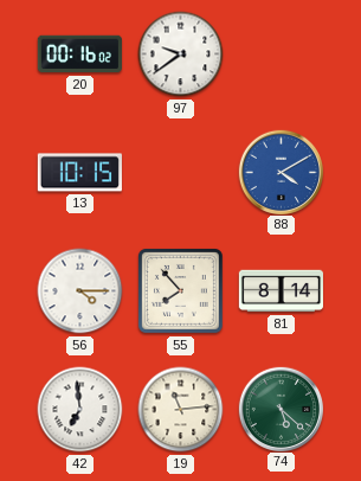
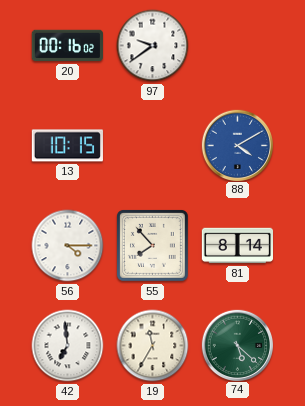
19: 11:14 -> 11:35
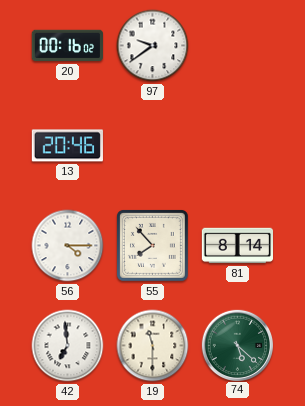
13: 10:15 -> 20:46
88: 4:10 -> none
19: 11:35 -> 11:30
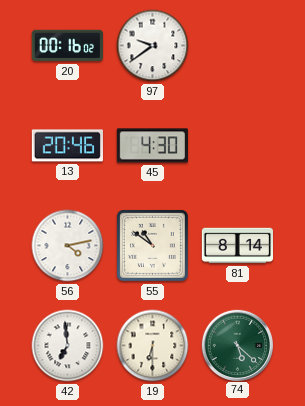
45: none -> 4:30
56: 4:15 -> 4:13
55: 7:53 -> 10:51
19: 11:30 -> 6:30
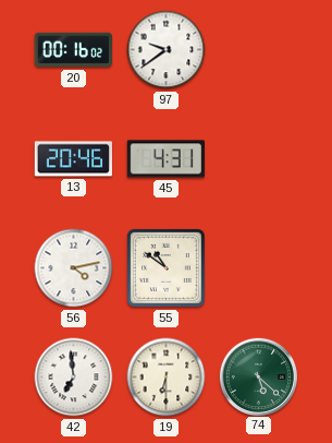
45: 4:30 -> 4:31
81: 8:14 -> none
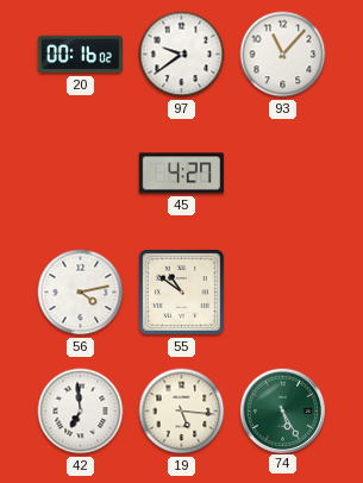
93: none -> 11:07
13: 20:46 -> none
45: 4:31 -> 4:27
19: 6:30 -> 5:16
74: 5:22 -> 5:25
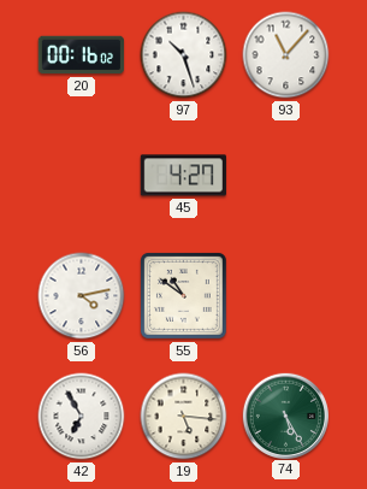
97: 9:39 -> 10:27
42: 6:59 -> 6:55
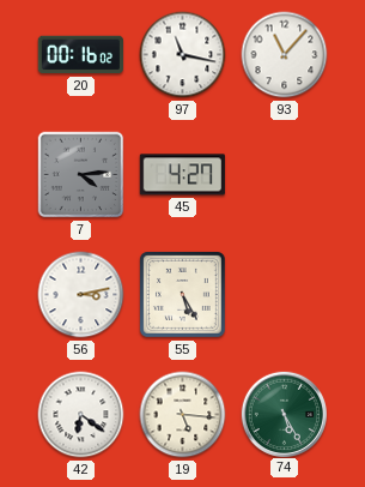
97: 10:27 -> 11:17
7: none -> 4:14
56: 4:13 -> 3:13
55: 10:51 -> 5:25
42: 6:55 -> 6:21
